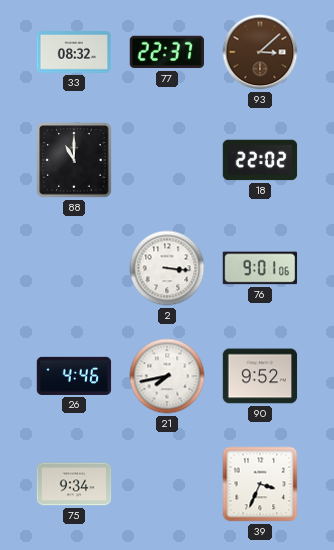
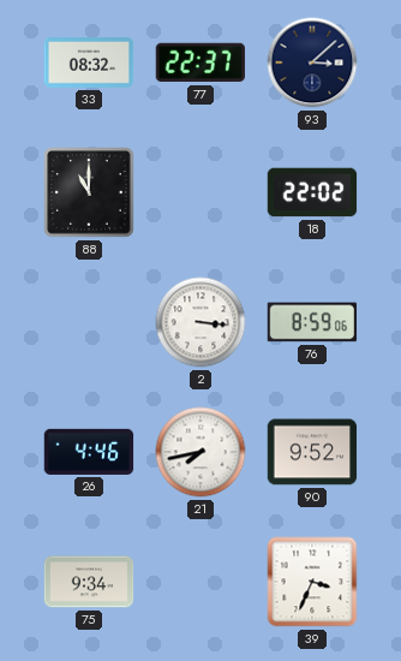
93 dial: brown -> navy
76: 9:01 -> 8:59
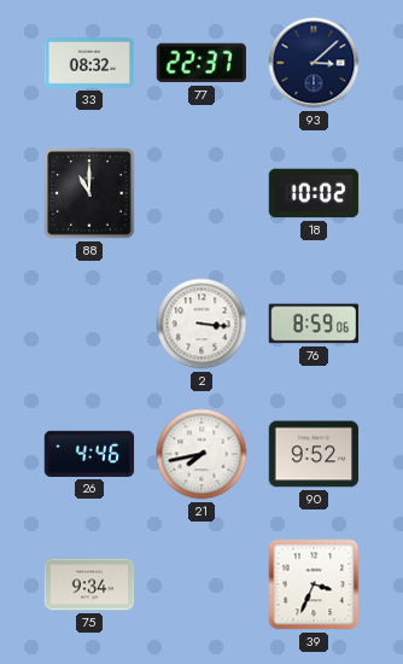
18: 22:02 -> 10:02
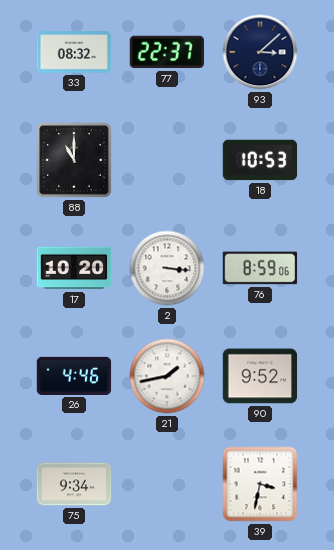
18: 10:02 -> 10:53
17: none -> 10:20
21: 7:43 -> 1:43
39: 3:34 -> 3:32
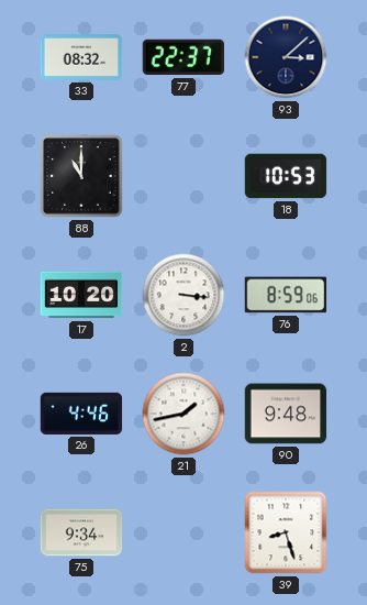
90: 9:52 -> 9:48
39: 3:32 -> 8:27
